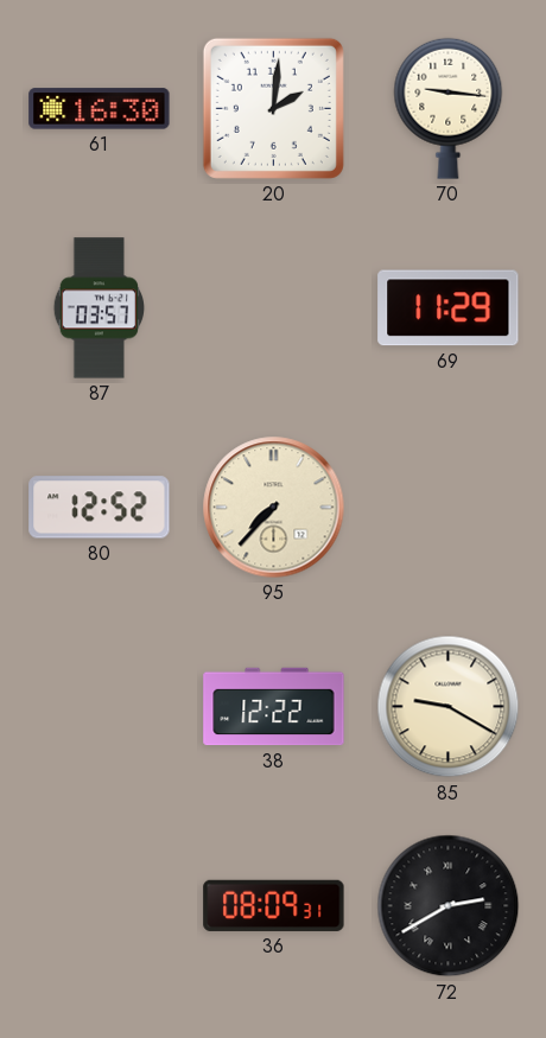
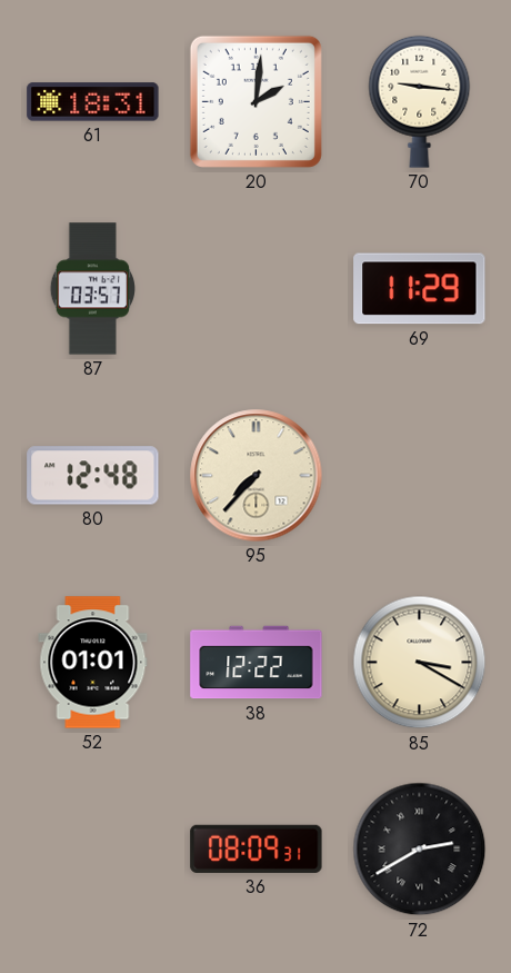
61: 16:30 -> 18:31
80: 12:52 -> 12:48
52: none -> 01:01
85: 9:20 -> 3:20
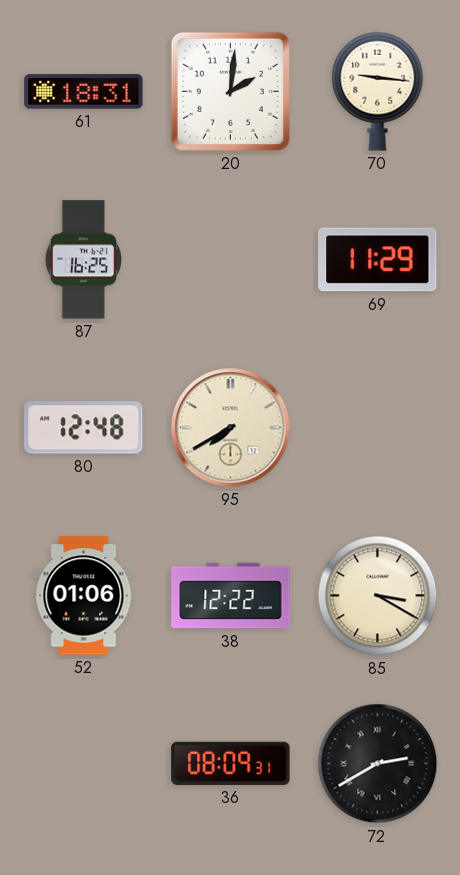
87: 03:57 -> 16:25
95: 7:37 -> 7:40
52: 01:01 -> 01:06
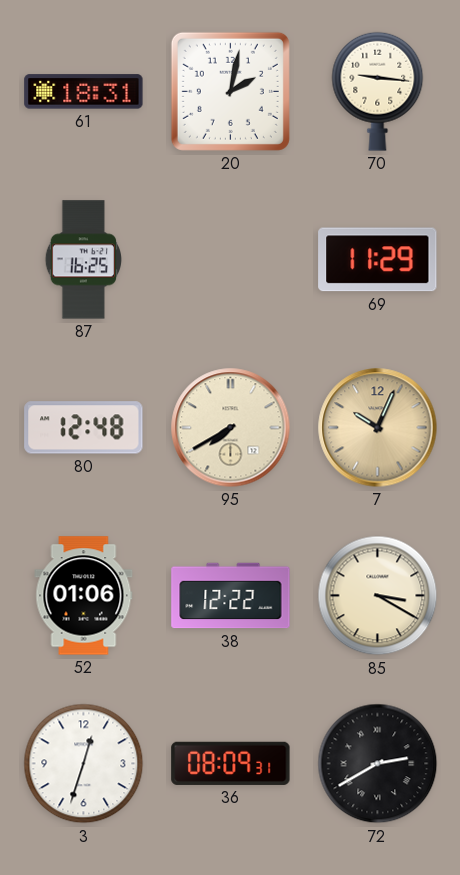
20: 2:01 -> 2:02
7: none -> 10:04
3: none -> 12:33
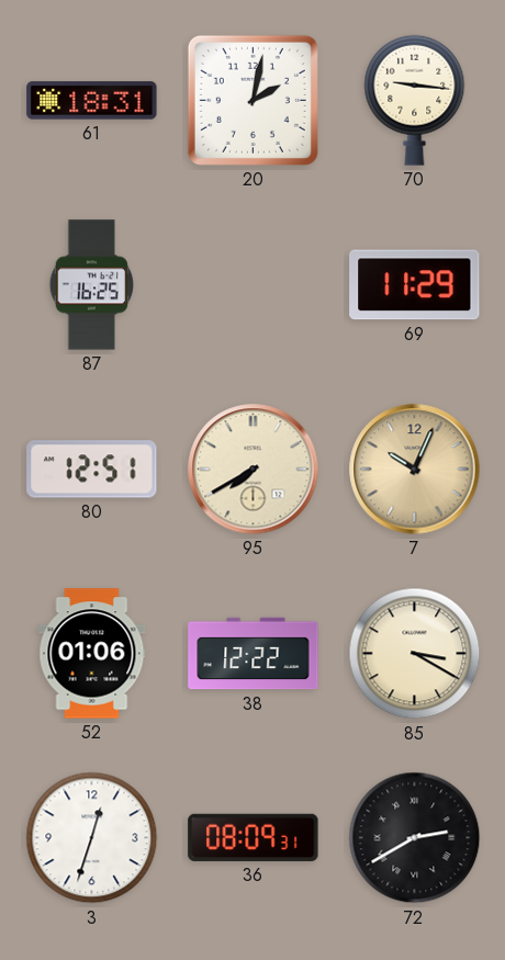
80: 12:48 -> 12:51
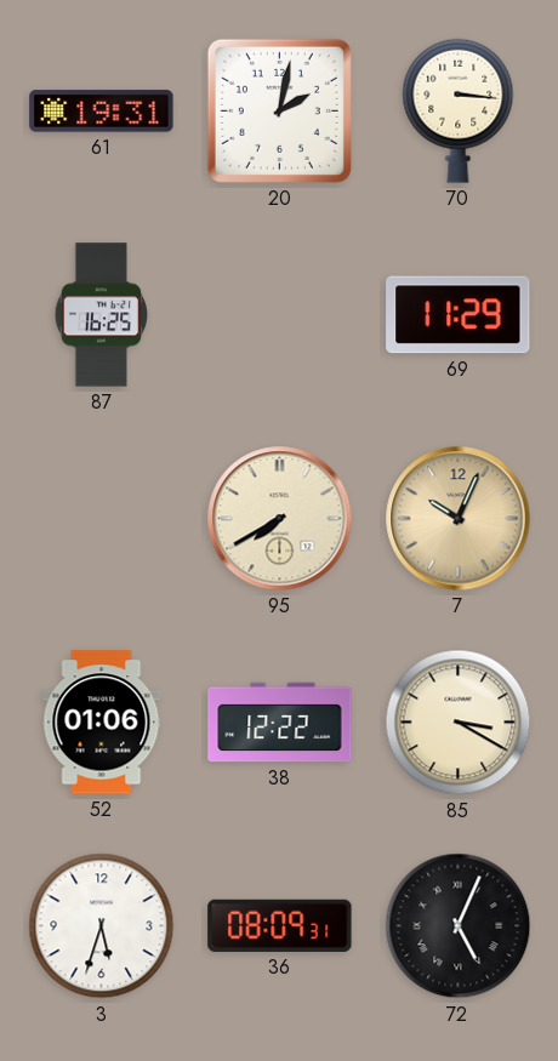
61: 18:31 -> 19:31
70: 9:16 -> 3:16
80: 12:51 -> none
3: 12:33 -> 5:33
72: 2:40 -> 5:04
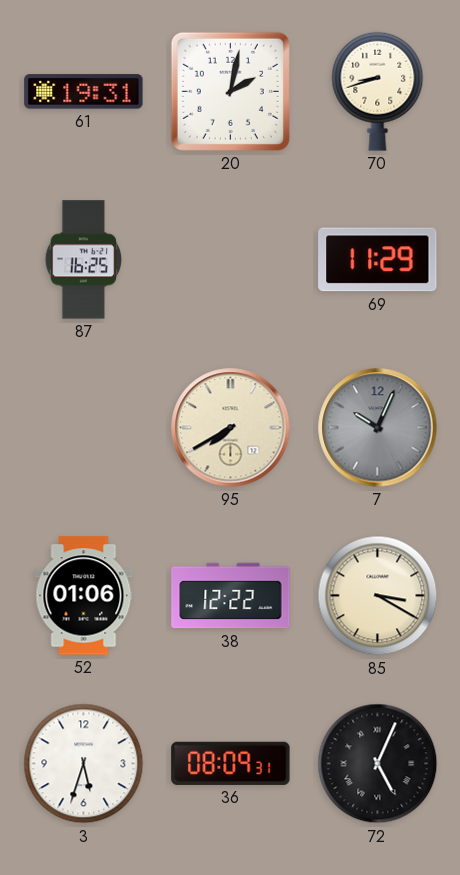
70: 3:16 -> 8:42
7 dial: champagne -> grey
